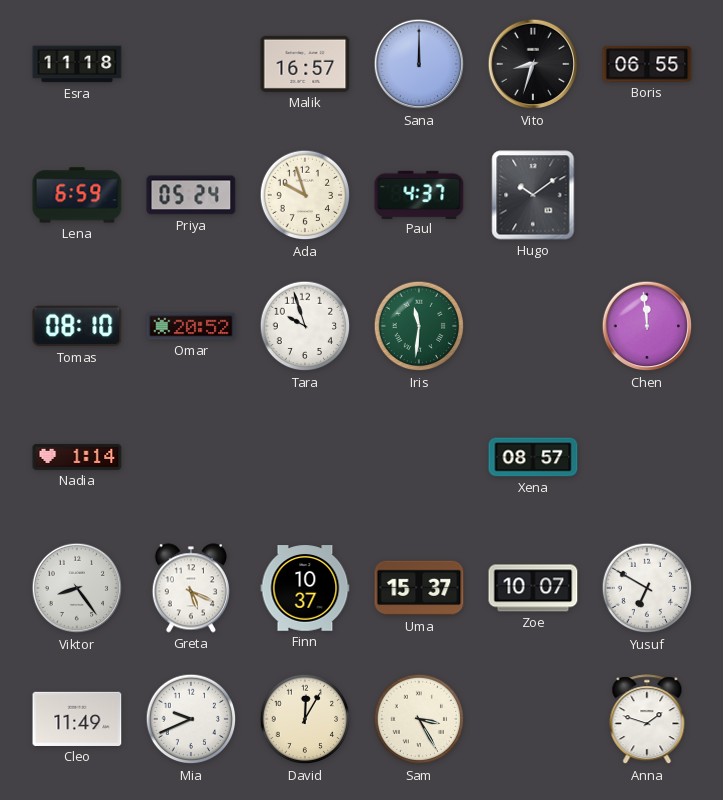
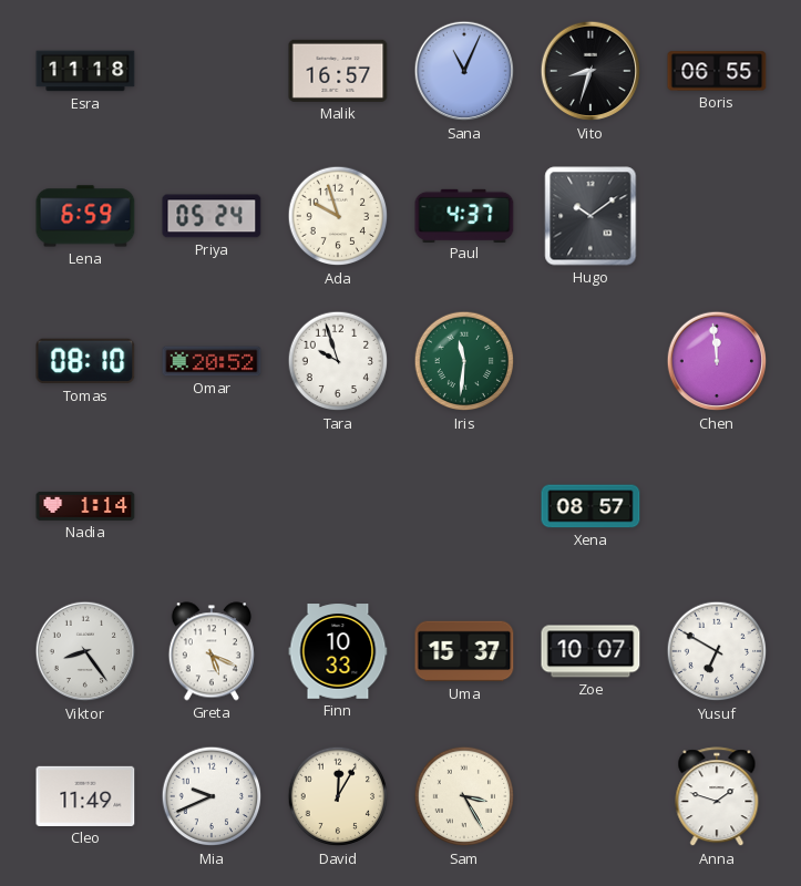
Sana: 12:00 -> 11:04
Finn: 10:37 -> 10:33
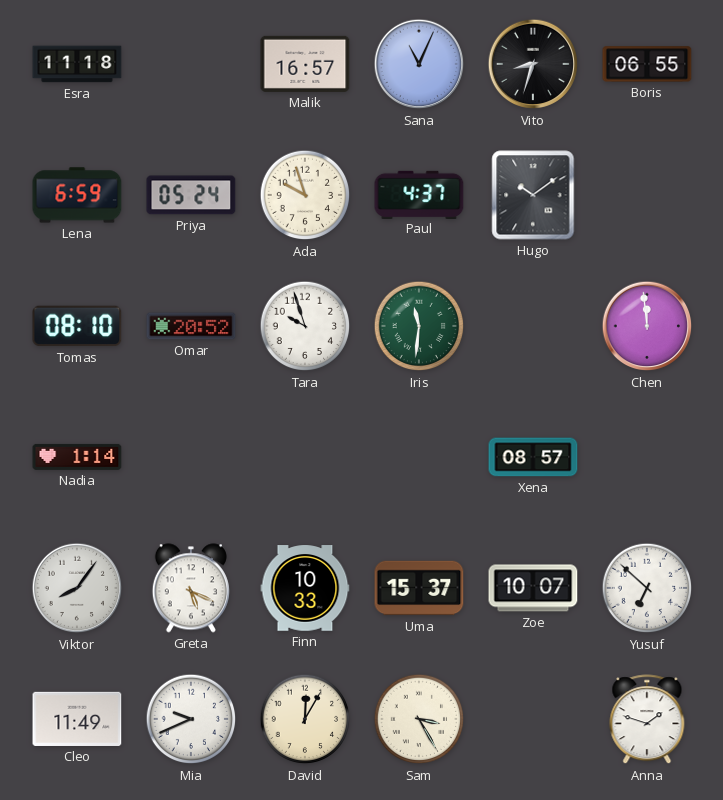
Viktor: 8:24 -> 8:06
Yusuf: 6:50 -> 6:52
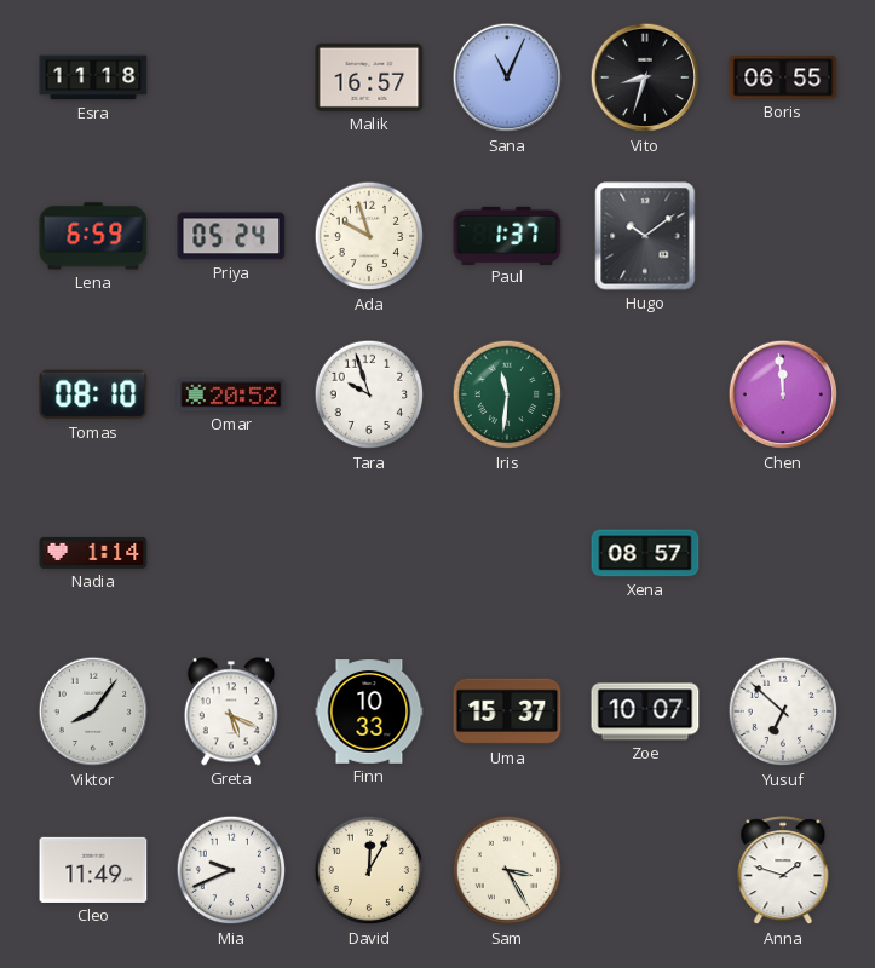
Paul: 4:37 -> 1:37
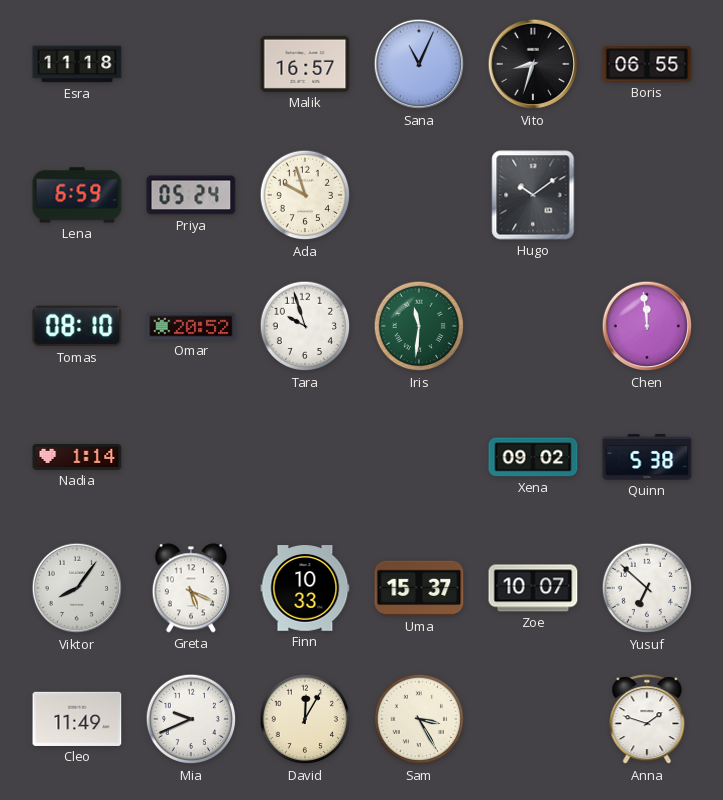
Paul: 1:37 -> none
Xena: 08:57 -> 09:02
Quinn: none -> 5:38
